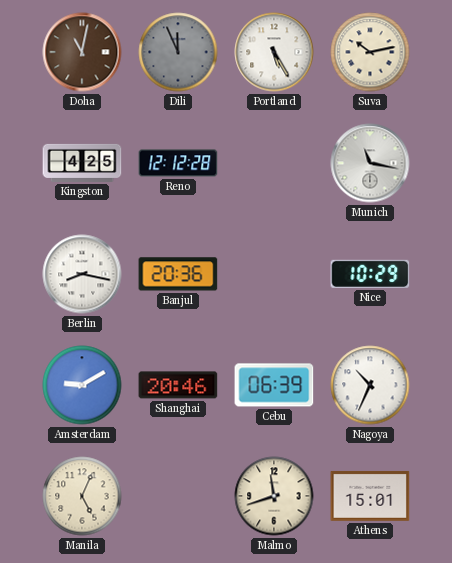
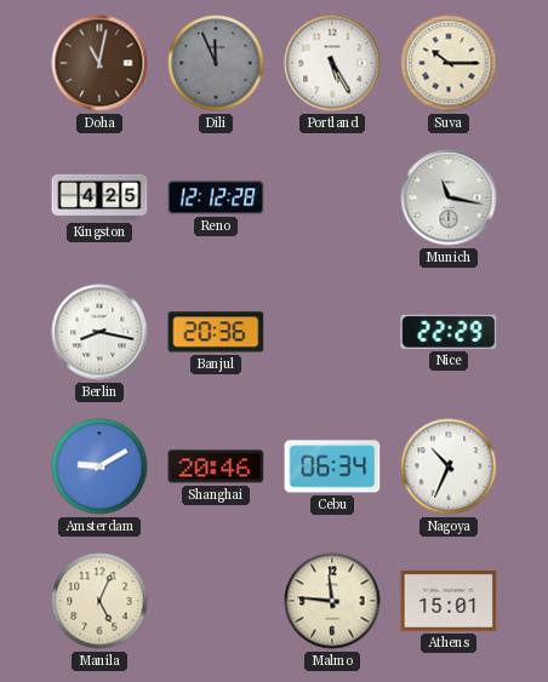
Suva: 10:13 -> 10:15
Nice: 10:29 -> 22:29
Cebu: 06:39 -> 06:34
Malmo: 11:42 -> 11:46
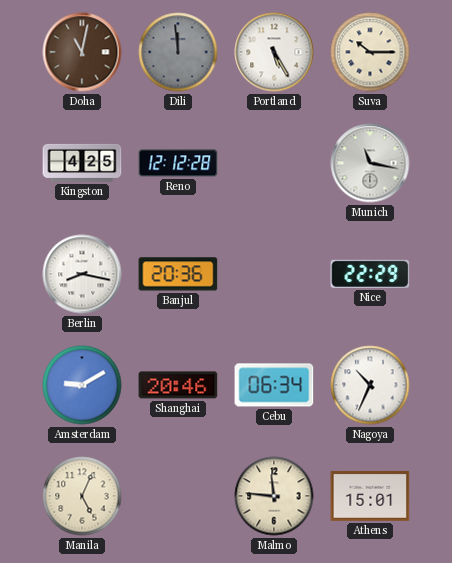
Dili: 11:56 -> 11:59
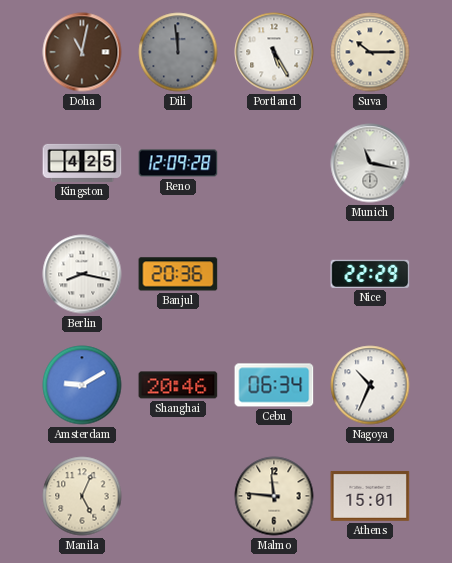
Reno: 12:12 -> 12:09
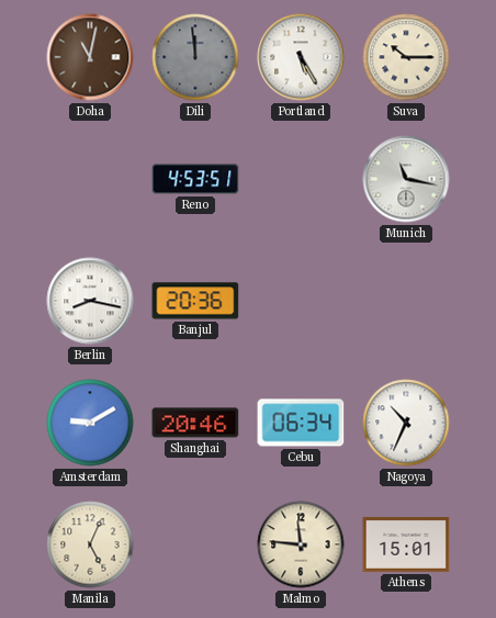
Kingston: 4:25 -> none
Reno: 12:09 -> 4:53
Nice: 22:29 -> none
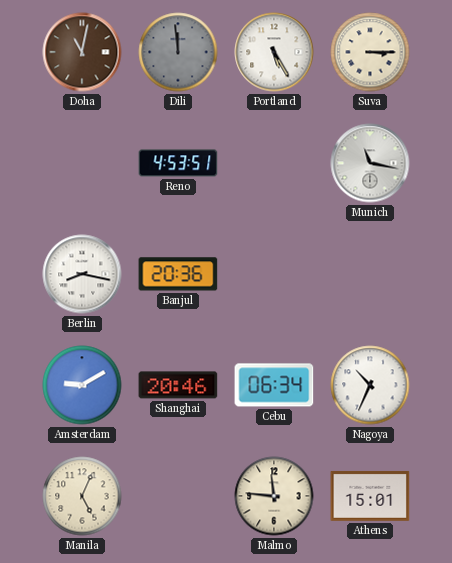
Suva: 10:15 -> 3:15
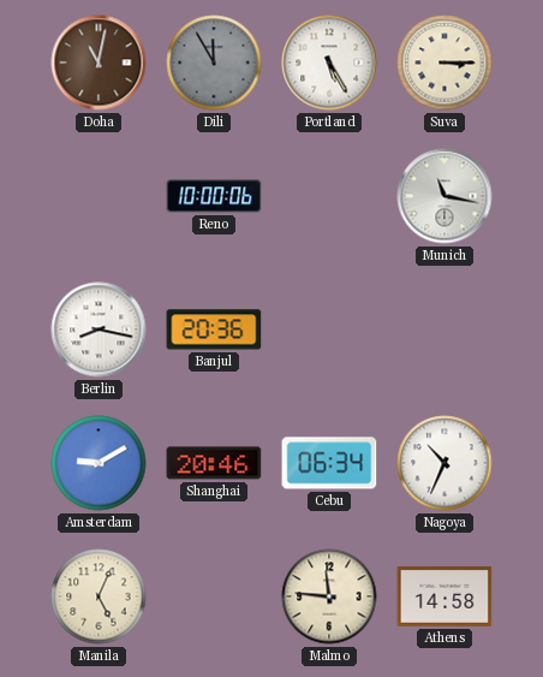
Dili: 11:59 -> 11:55
Reno: 4:53 -> 10:00
Athens: 15:01 -> 14:58
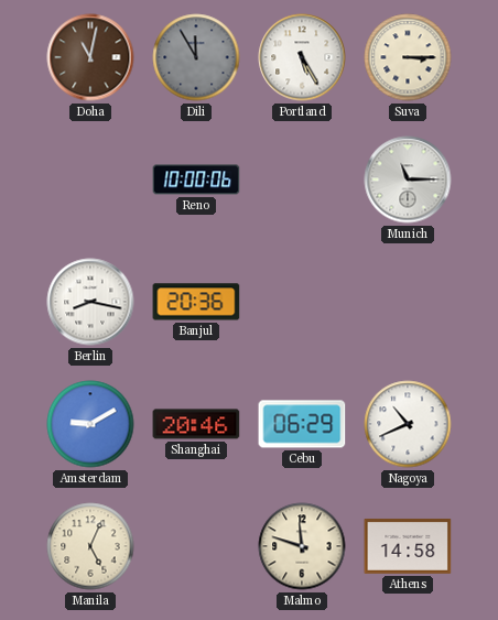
Munich: 11:17 -> 11:15
Cebu: 06:34 -> 06:29
Nagoya: 10:34 -> 10:41
Malmo: 11:46 -> 11:48
